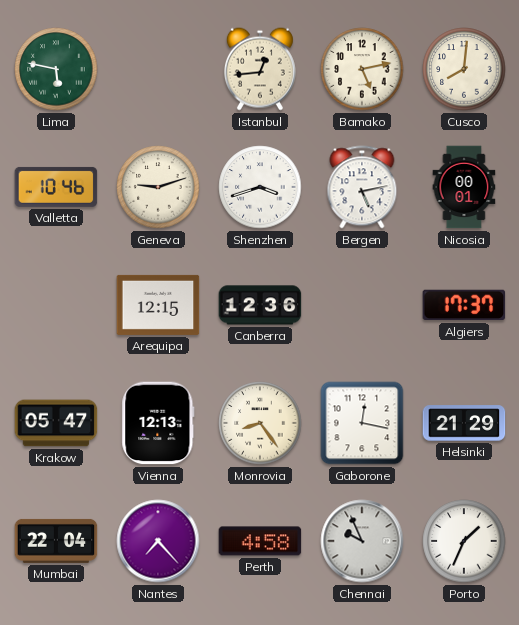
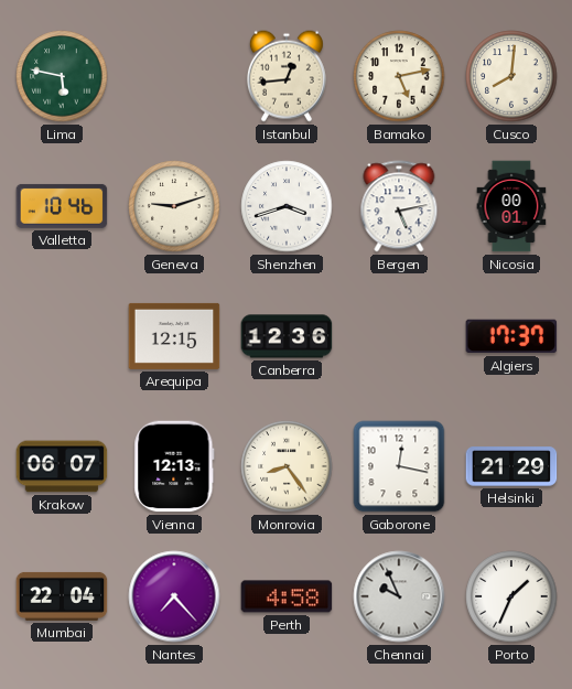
Krakow: 05:47 -> 06:07
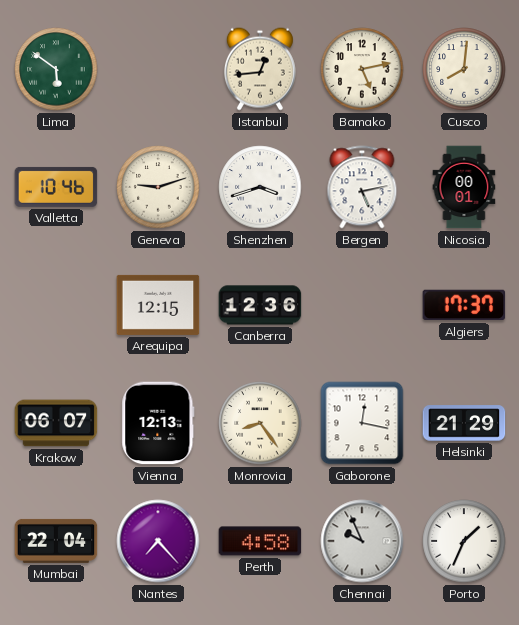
Lima: 5:47 -> 5:51
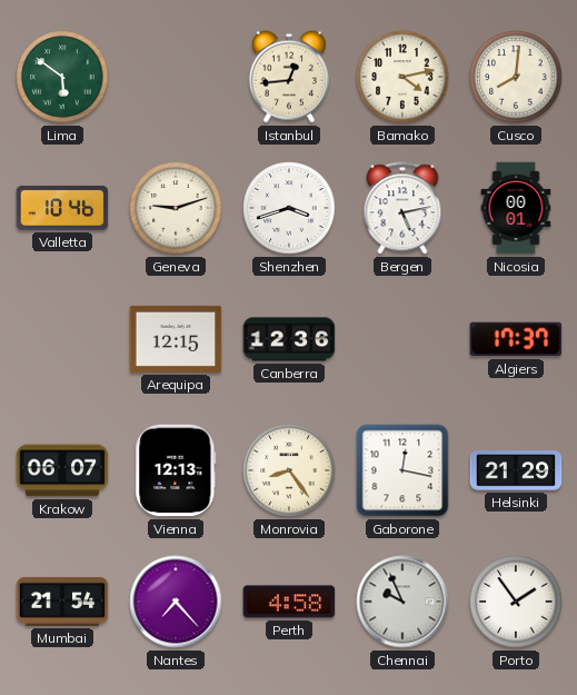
Bamako: 5:13 -> 4:13
Mumbai: 22:04 -> 21:54
Porto: 1:34 -> 1:54
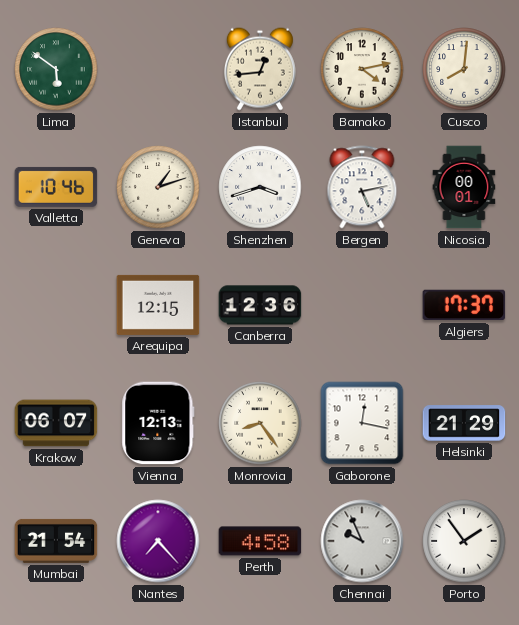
Geneva: 9:12 -> 1:12
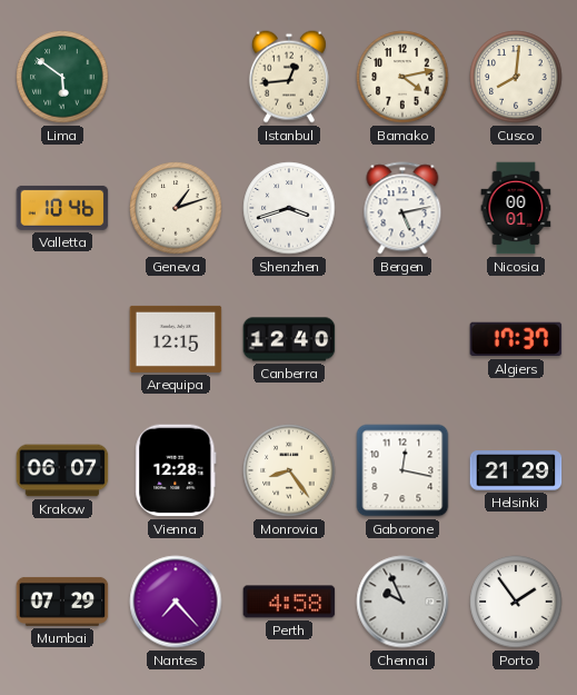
Canberra: 12:36 -> 12:40
Vienna: 12:13 -> 12:28
Mumbai: 21:54 -> 07:29
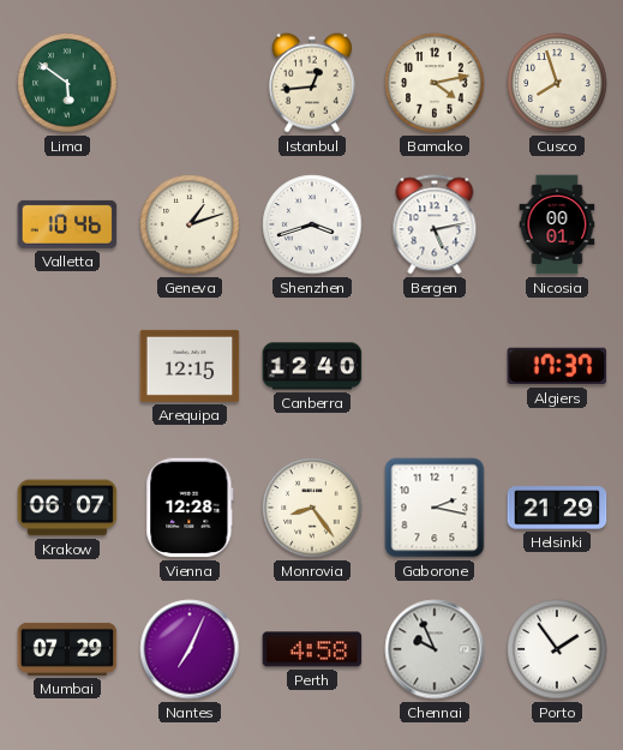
Cusco: 8:01 -> 7:57
Gaborone: 12:17 -> 2:17
Nantes: 7:23 -> 7:04
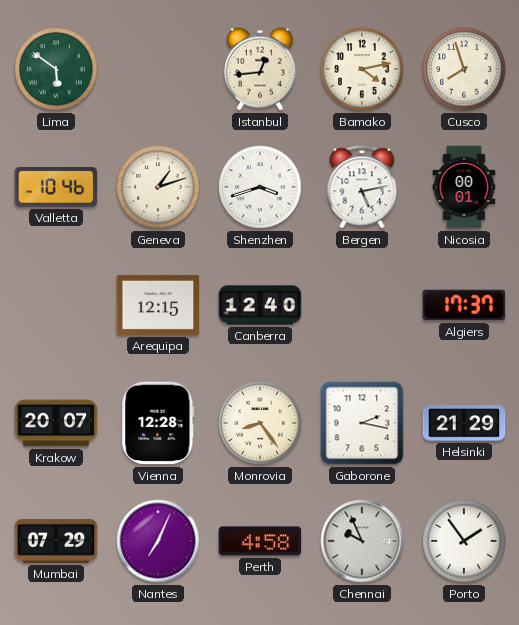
Krakow: 06:07 -> 20:07
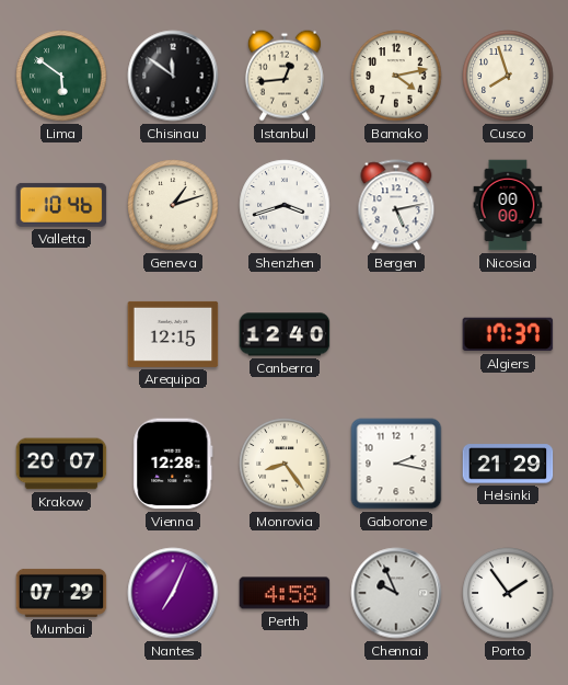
Chisinau: none -> 11:51
Nicosia: 00:01 -> 00:00
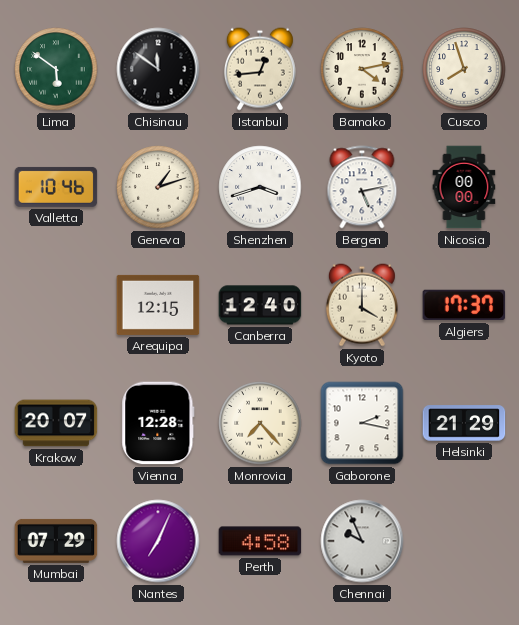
Kyoto: none -> 4:00
Monrovia: 8:24 -> 7:23
Porto: 1:54 -> none
